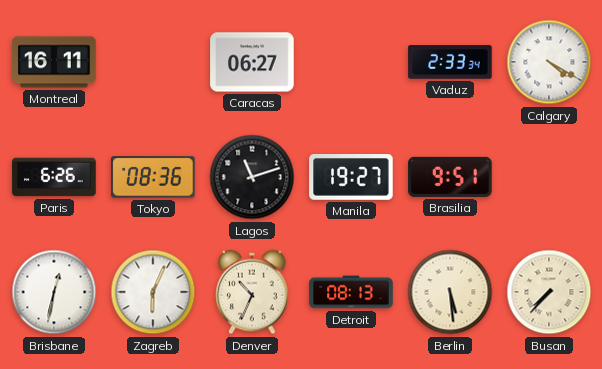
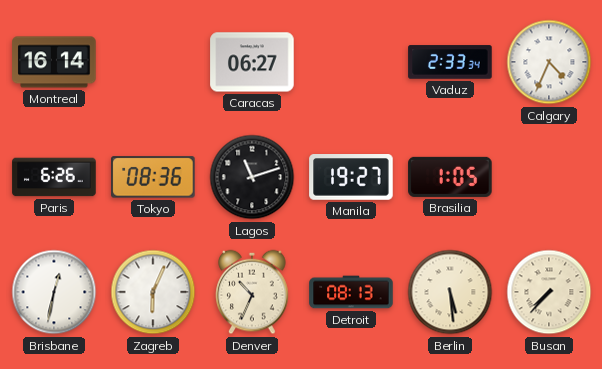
Montreal: 16:11 -> 16:14
Calgary: 4:20 -> 4:34
Brasilia: 9:51 -> 1:05
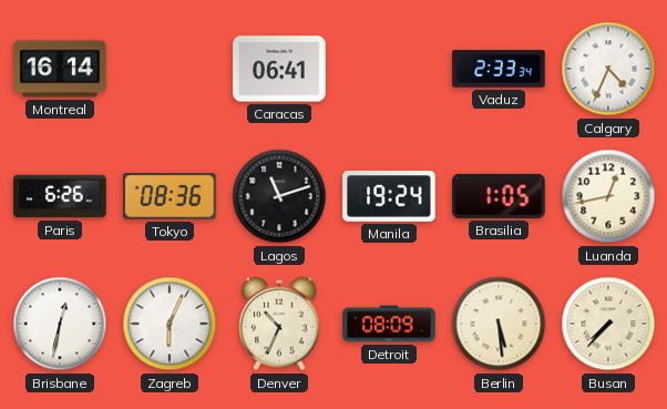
Caracas: 06:27 -> 06:41
Manila: 19:27 -> 19:24
Luanda: none -> 12:43
Detroit: 08:13 -> 08:09
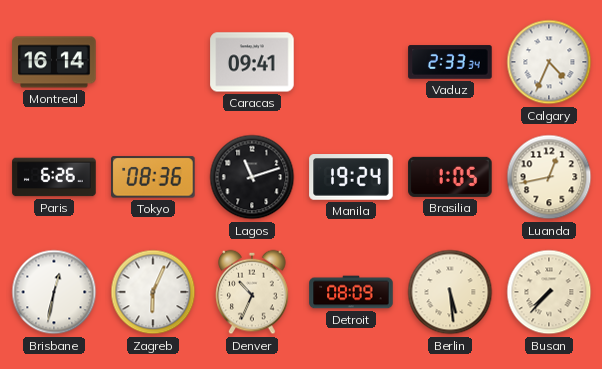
Caracas: 06:41 -> 09:41
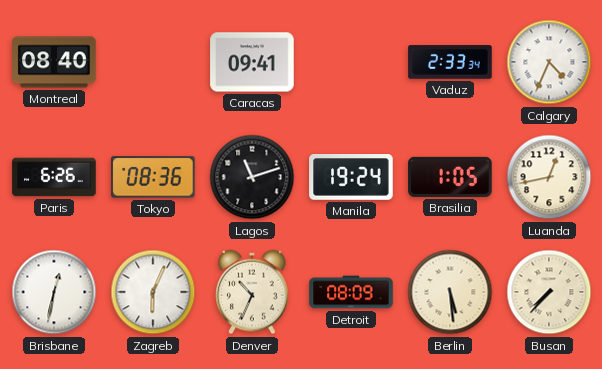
Montreal: 16:14 -> 08:40
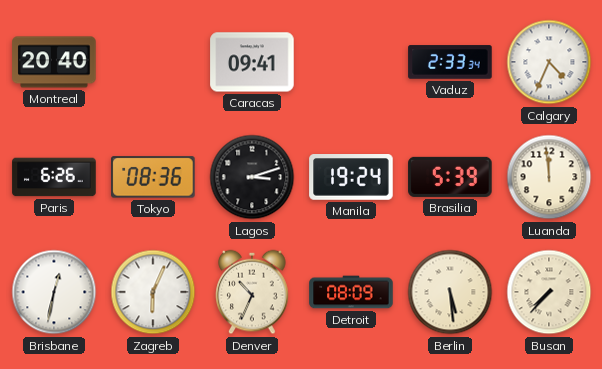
Montreal: 08:40 -> 20:40
Lagos: 11:12 -> 3:12
Brasilia: 1:05 -> 5:39
Luanda: 12:43 -> 11:59
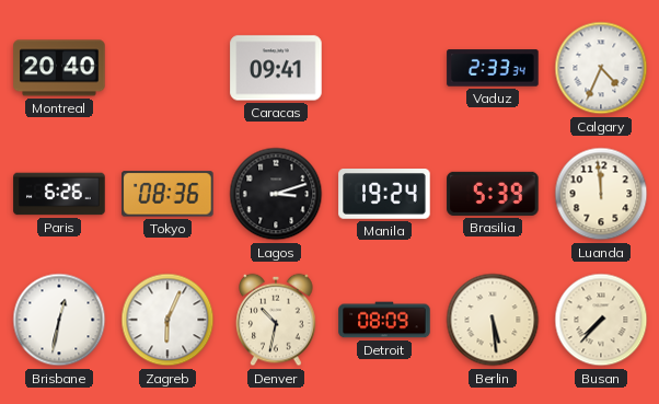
Denver: 10:34 -> 10:32
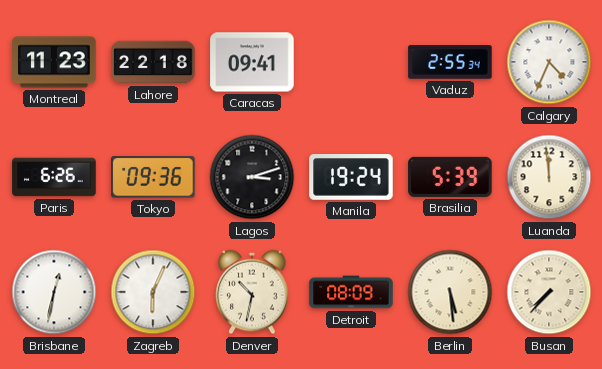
Montreal: 20:40 -> 11:23
Lahore: none -> 22:18
Vaduz: 2:33 -> 2:55
Tokyo: 08:36 -> 09:36
